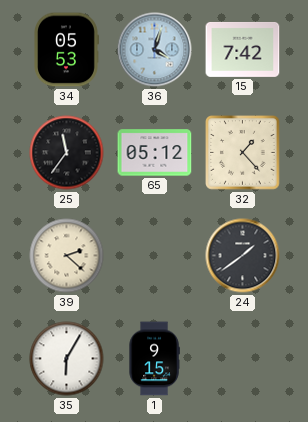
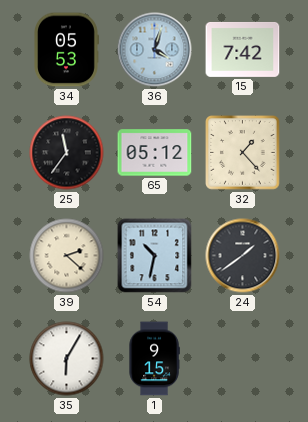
54: none -> 10:32
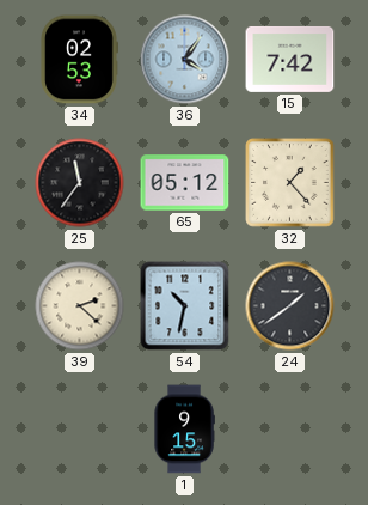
34: 05:53 -> 02:53
36: 4:03 -> 4:06
35: 6:05 -> none
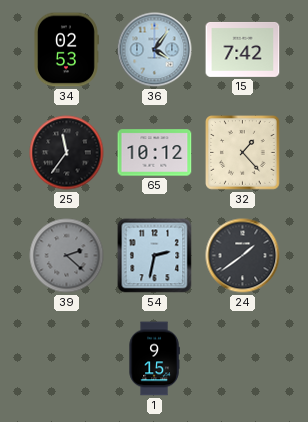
65: 05:12 -> 10:12
39 dial: cream -> grey
54: 10:32 -> 2:32
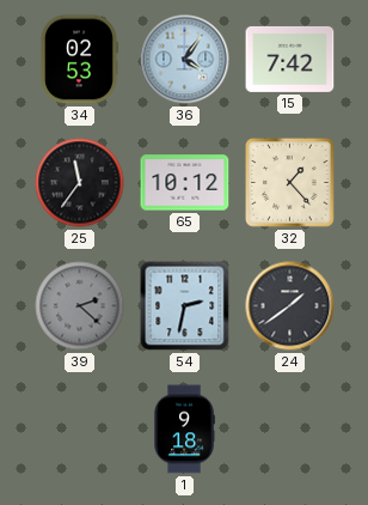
1: 9:15 -> 9:18
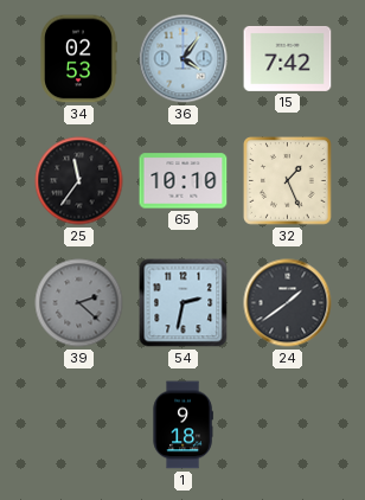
65: 10:12 -> 10:10
32: 1:23 -> 1:26
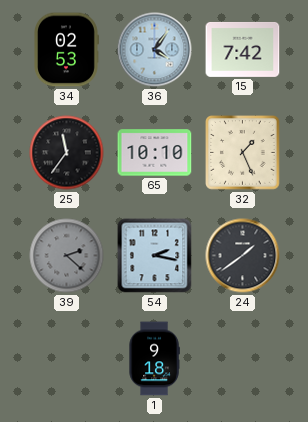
54: 2:32 -> 2:17
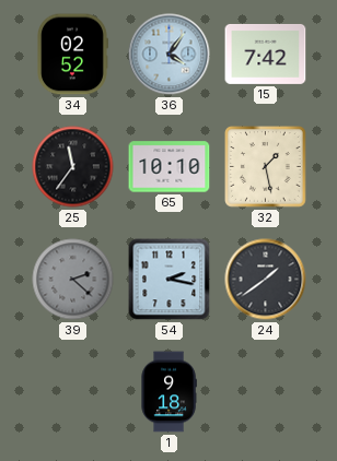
34: 02:53 -> 02:52
32: 1:26 -> 1:28
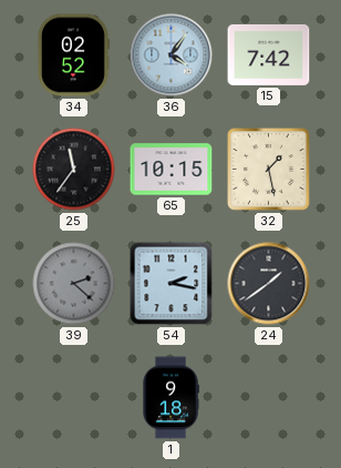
65: 10:10 -> 10:15
